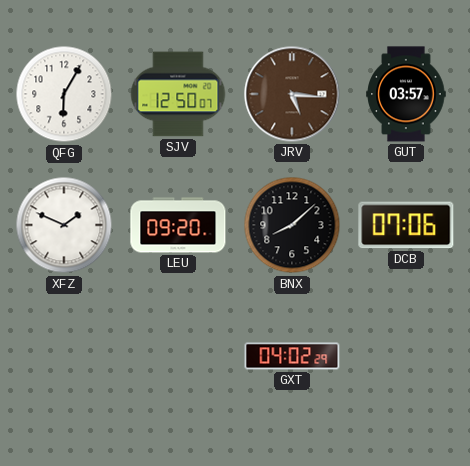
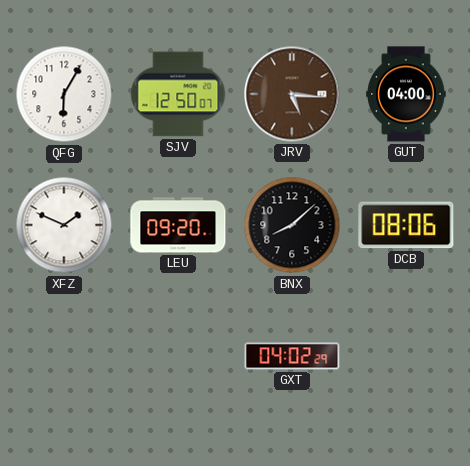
GUT: 03:57 -> 04:00
DCB: 07:06 -> 08:06
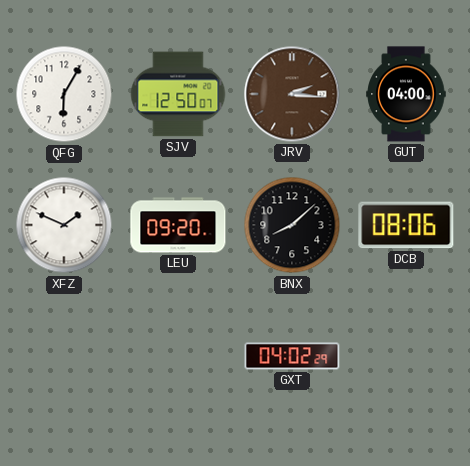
JRV: 5:16 -> 2:16
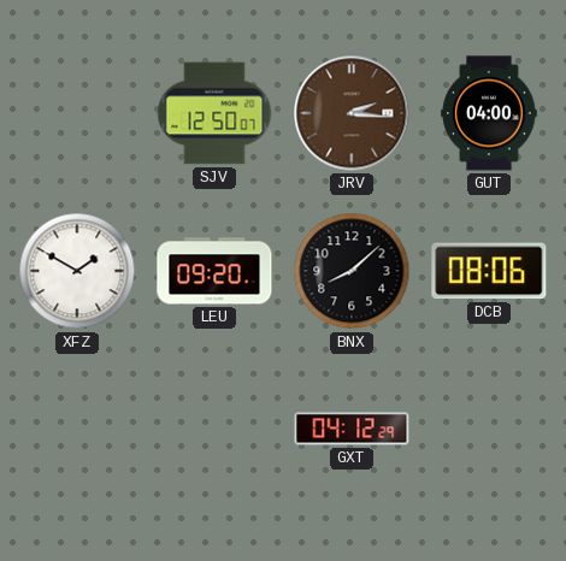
QFG: 6:05 -> none
XFZ: 1:49 -> 1:50
GXT: 04:02 -> 04:12
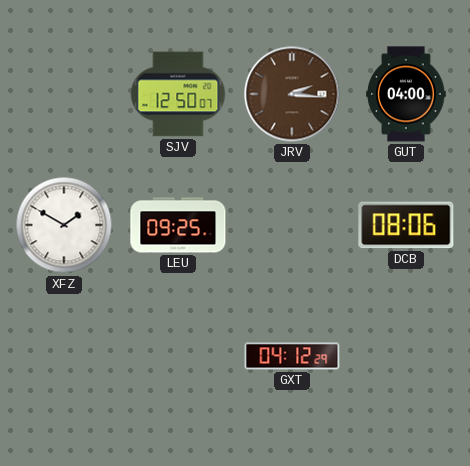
LEU: 09:20 -> 09:25
BNX: 8:08 -> none
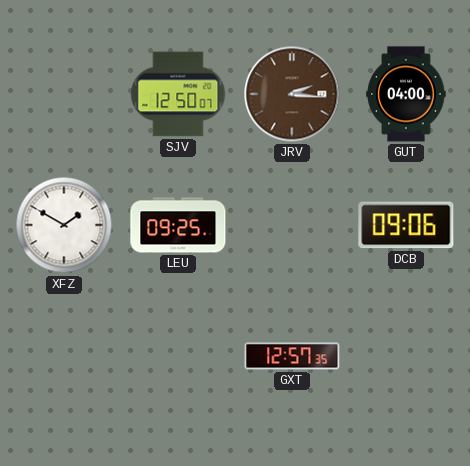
DCB: 08:06 -> 09:06
GXT: 04:12 -> 12:57
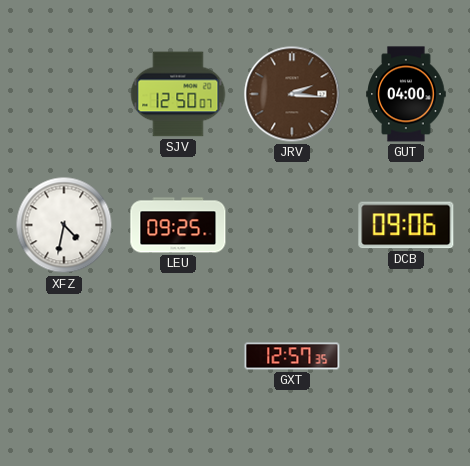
XFZ: 1:50 -> 4:32
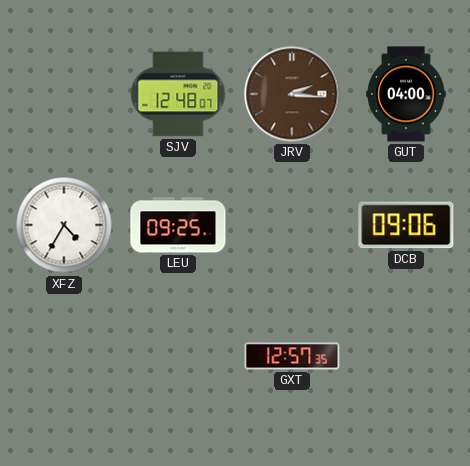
SJV: 12:50 -> 12:48
XFZ: 4:32 -> 4:35
